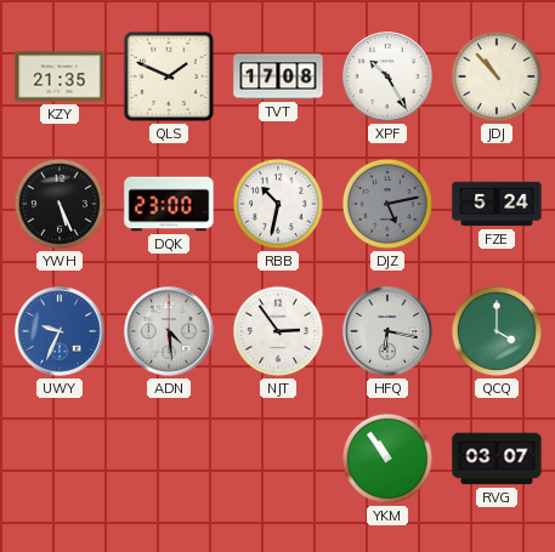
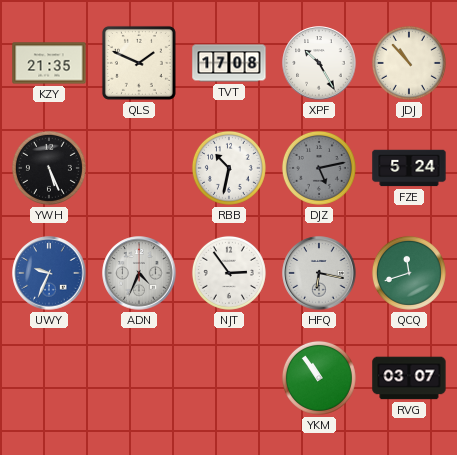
DQK: 23:00 -> none
ADN: 4:29 -> 4:34
QCQ: 4:00 -> 11:42
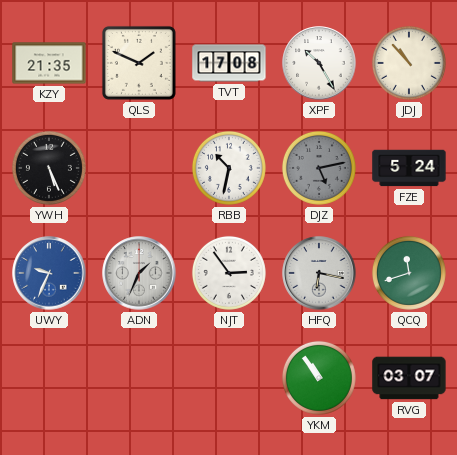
ADN: 4:34 -> 1:34
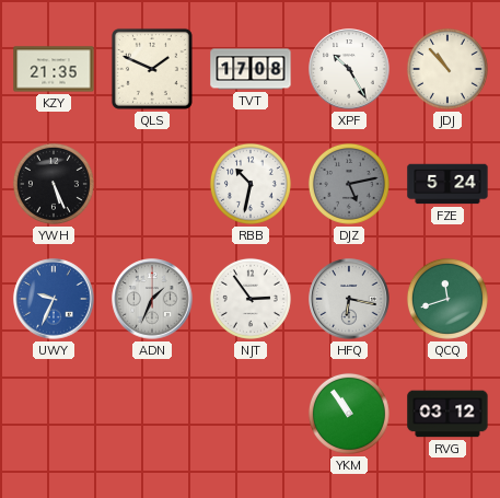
RVG: 03:07 -> 03:12
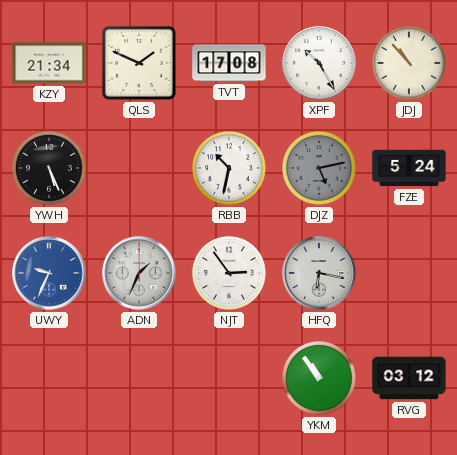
KZY: 21:35 -> 21:34
QCQ: 11:42 -> none
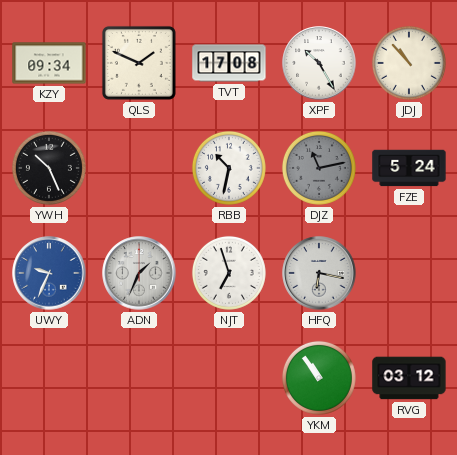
KZY: 21:34 -> 09:34
YWH: 5:26 -> 10:26
DJZ: 5:13 -> 11:13
NJT: 2:54 -> 6:57
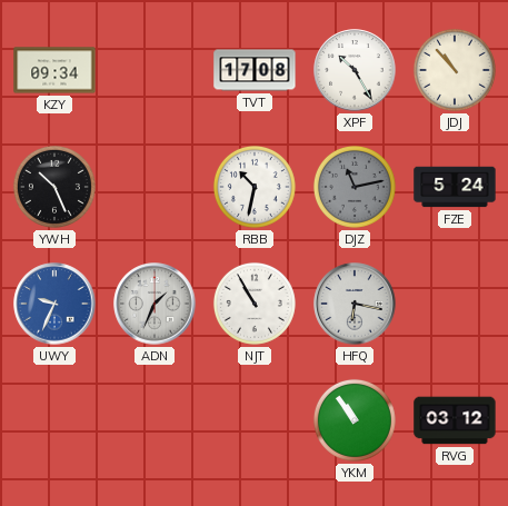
QLS: 1:49 -> none
NJT: 6:57 -> 10:55
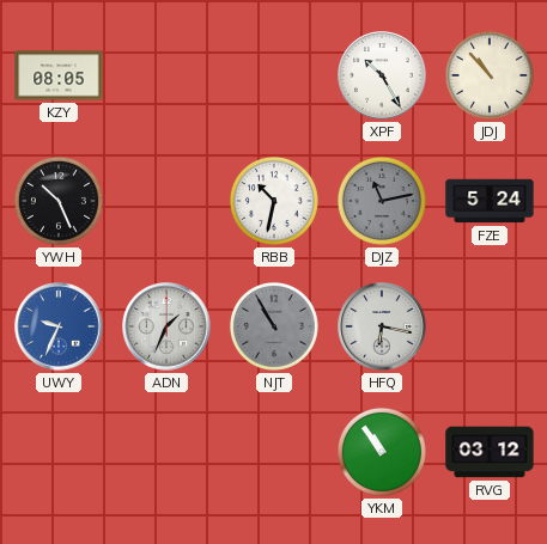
KZY: 09:34 -> 08:05
TVT: 17:08 -> none
NJT dial: white -> grey
